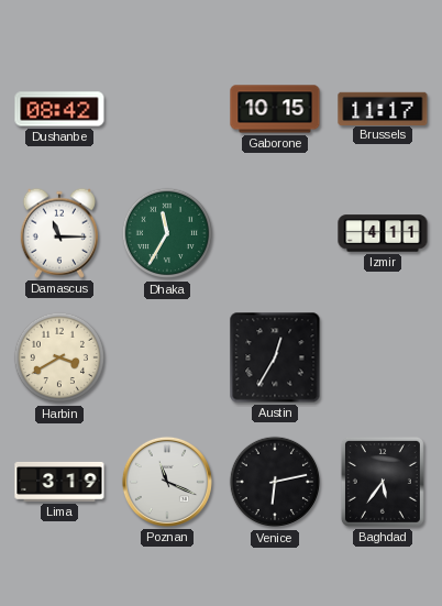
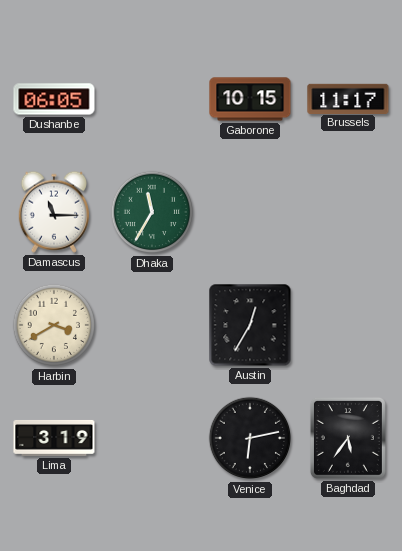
Dushanbe: 08:42 -> 06:05
Izmir: 4:11 -> none
Poznan: 11:19 -> none
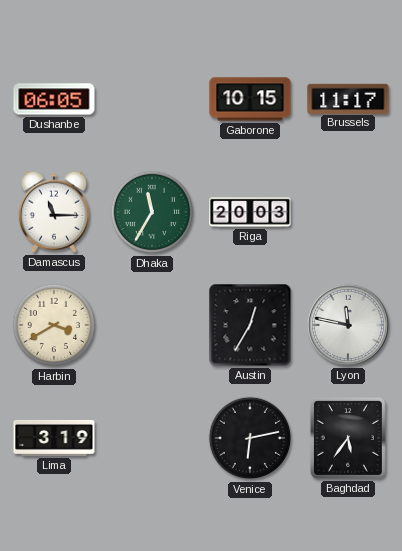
Riga: none -> 20:03
Lyon: none -> 11:47
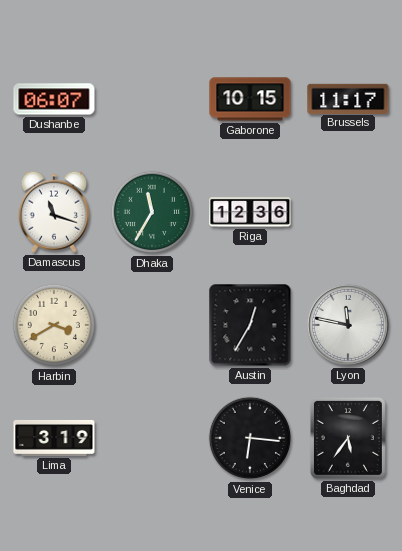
Dushanbe: 06:05 -> 06:07
Damascus: 11:15 -> 11:18
Riga: 20:03 -> 12:36
Venice: 6:13 -> 6:16
